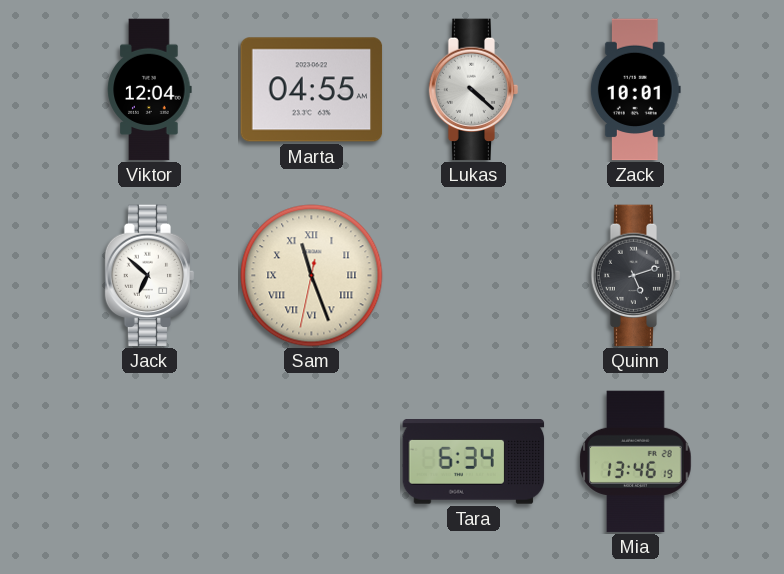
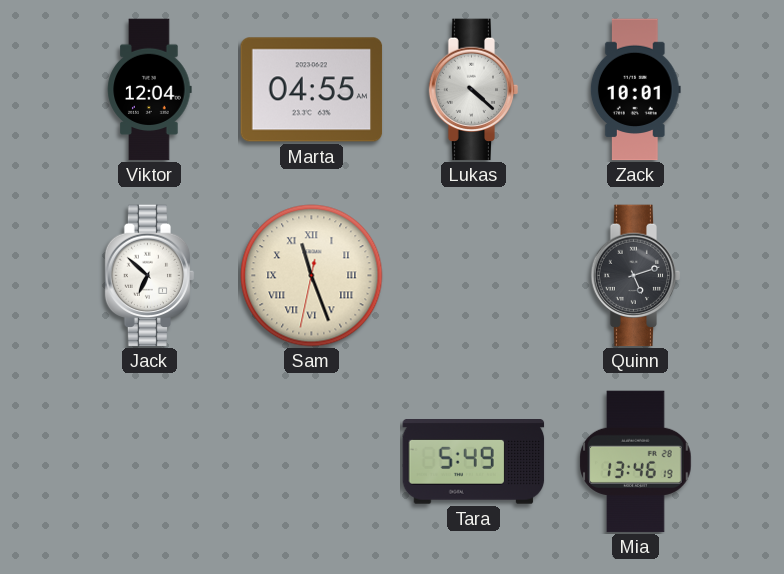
Tara: 6:34 -> 5:49
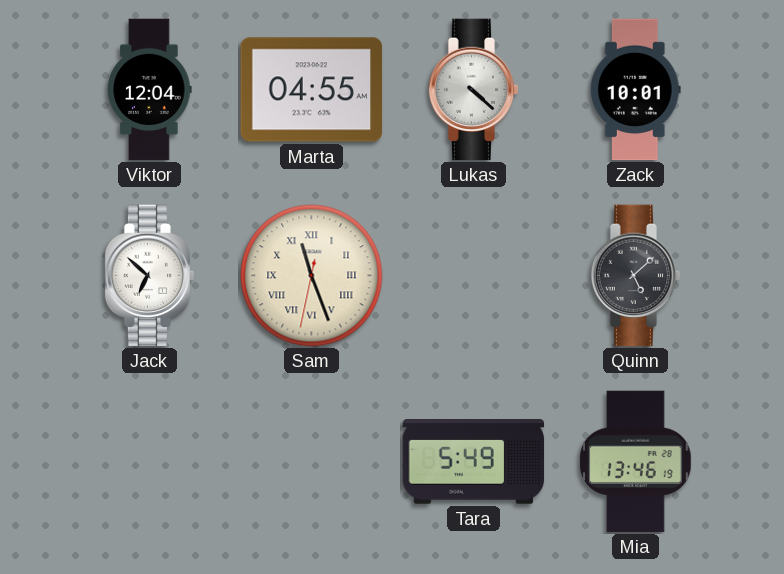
Quinn: 5:12 -> 5:08
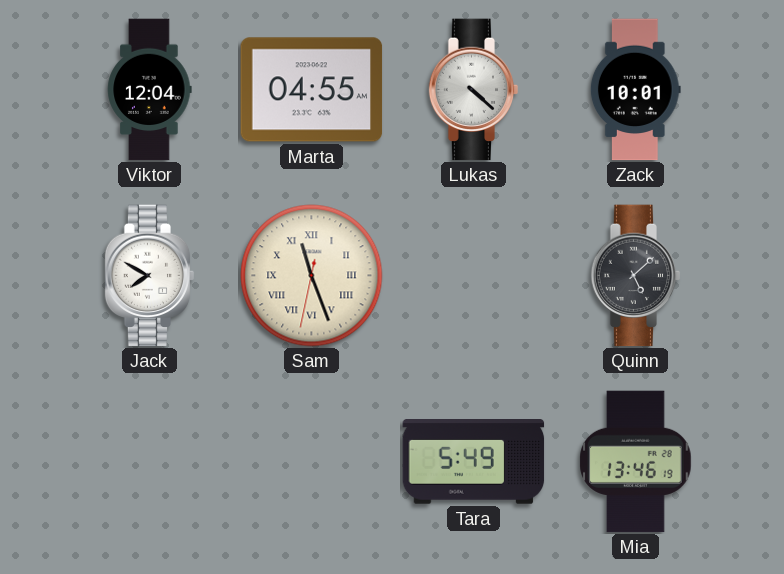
Jack: 6:52 -> 7:50
